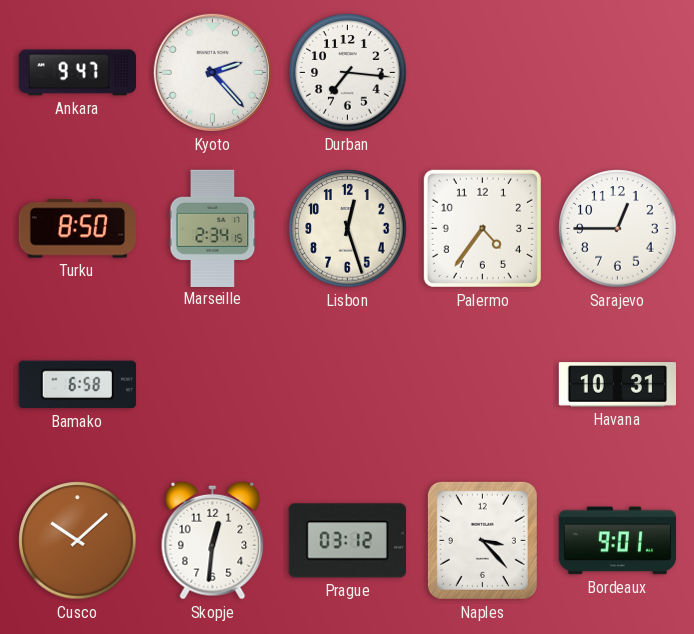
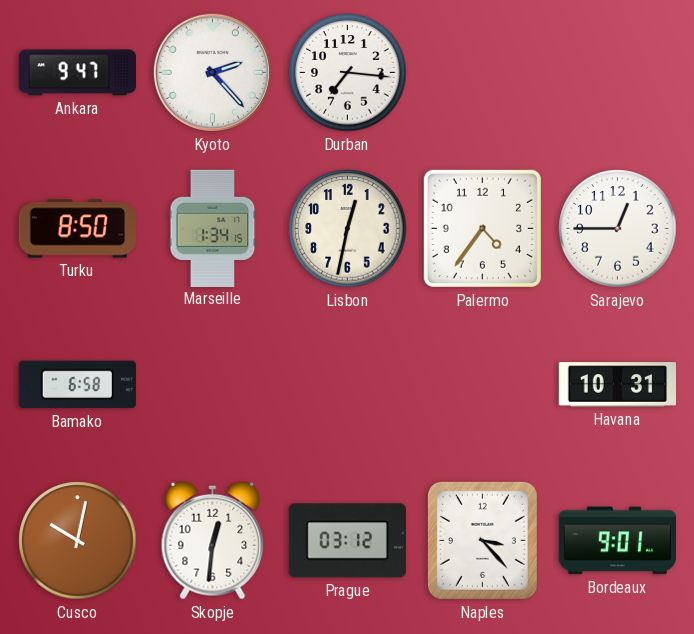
Marseille: 2:34 -> 1:34
Lisbon: 12:27 -> 12:32
Cusco: 10:08 -> 10:02
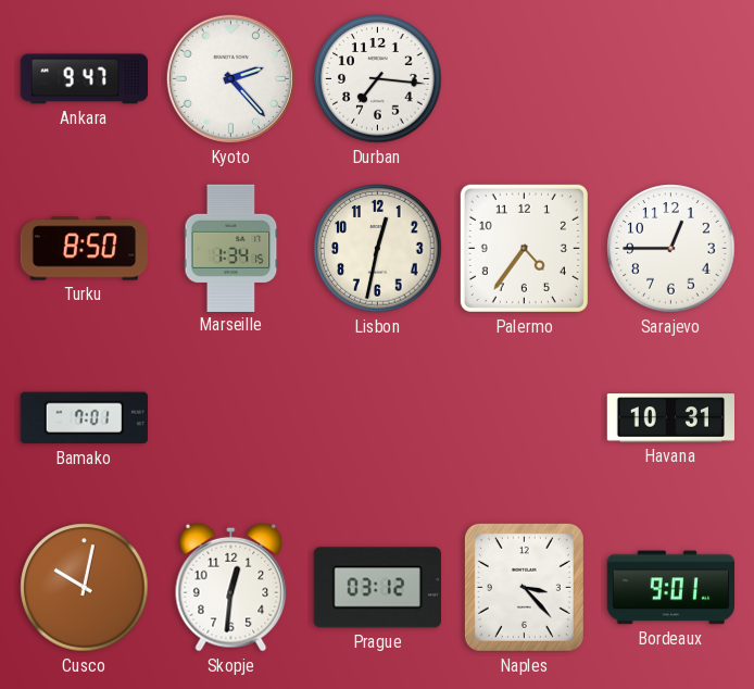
Bamako: 6:58 -> 7:01
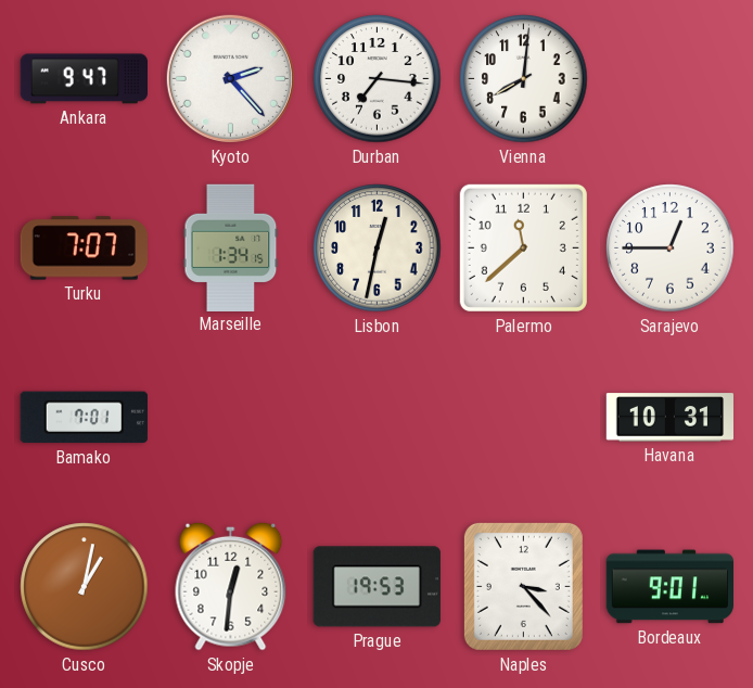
Vienna: none -> 8:01
Turku: 8:50 -> 7:07
Palermo: 4:36 -> 11:38
Cusco: 10:02 -> 1:02
Prague: 03:12 -> 19:53
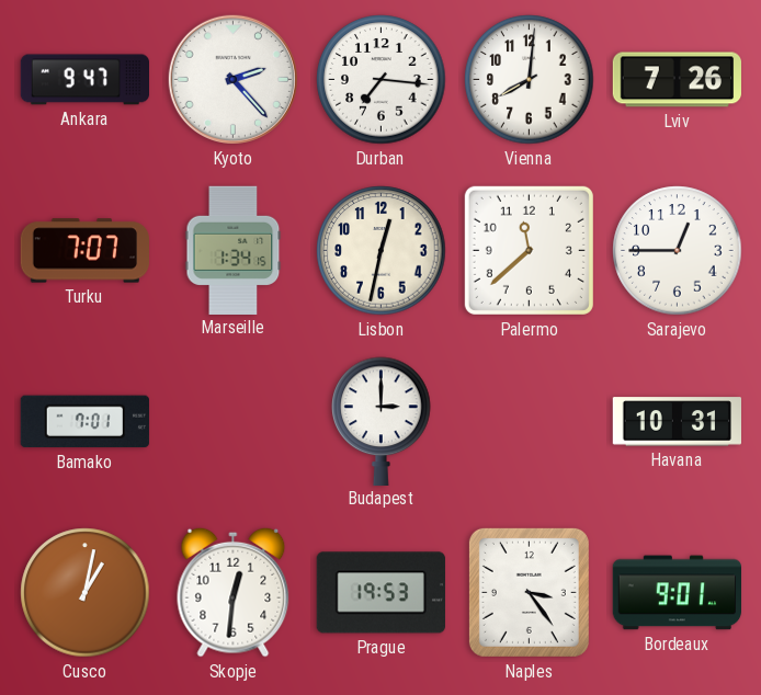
Lviv: none -> 7:26
Budapest: none -> 3:00
Naples: 3:23 -> 3:24
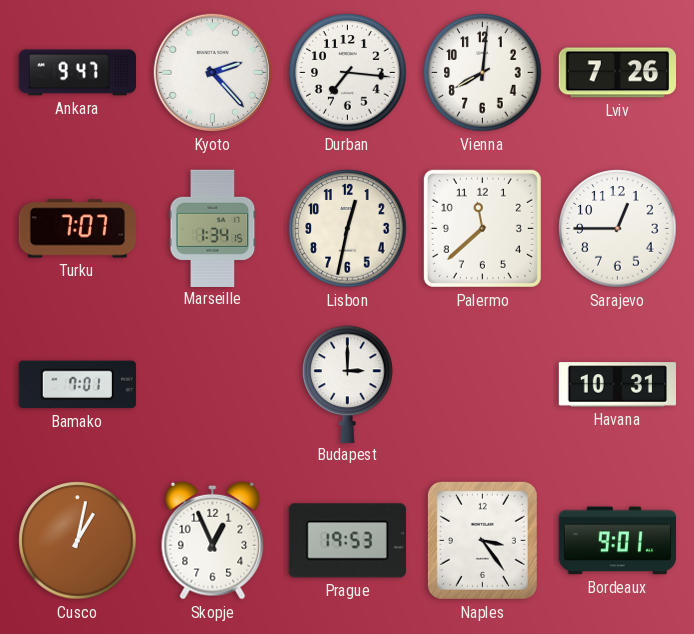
Skopje: 12:31 -> 12:56
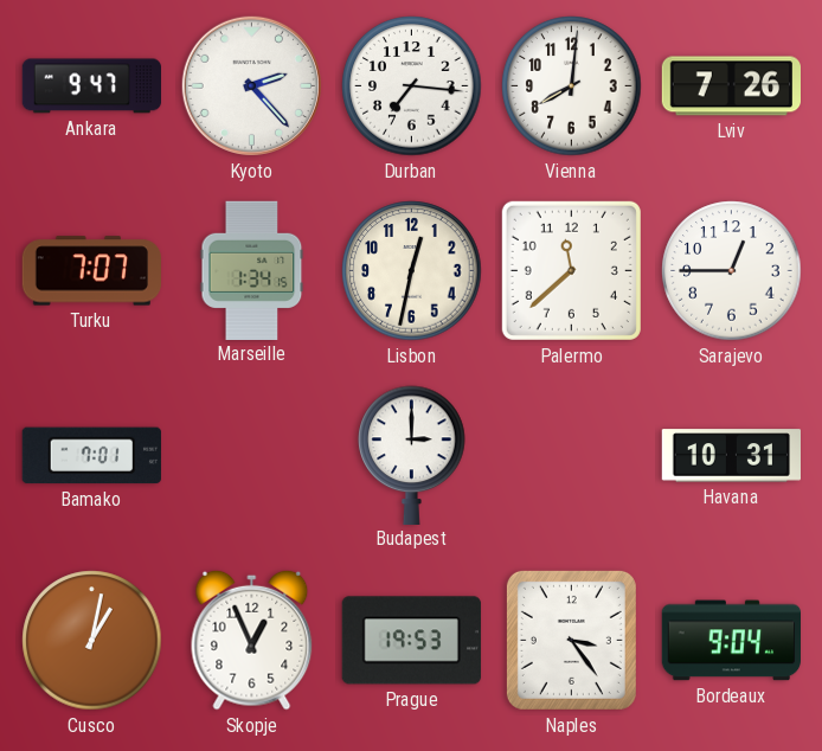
Bordeaux: 9:01 -> 9:04
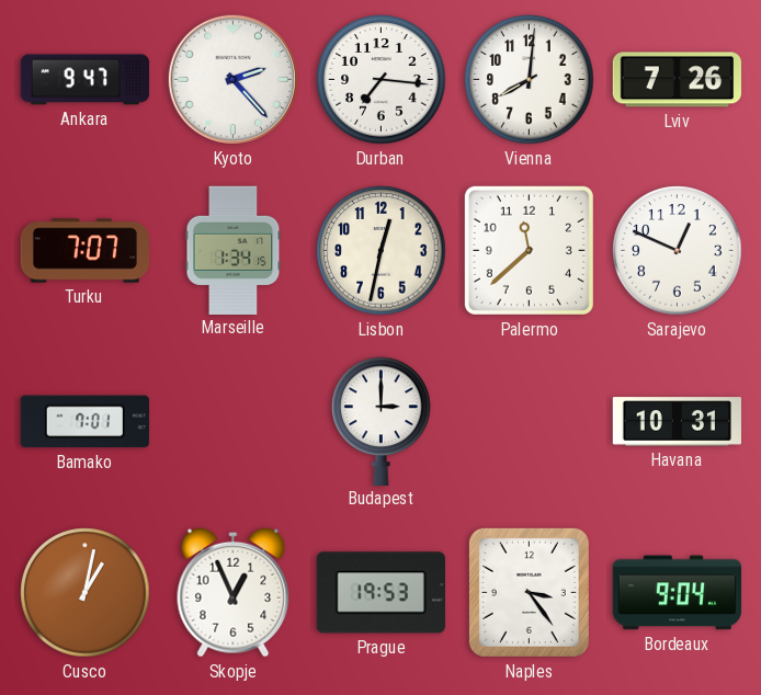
Sarajevo: 12:45 -> 12:49
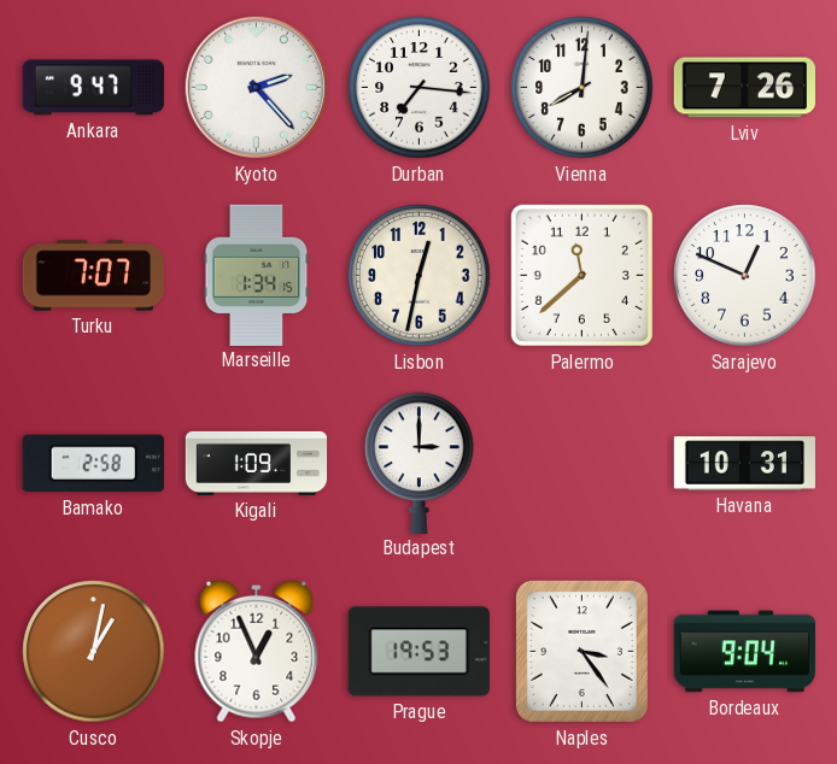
Bamako: 7:01 -> 2:58
Kigali: none -> 1:09
